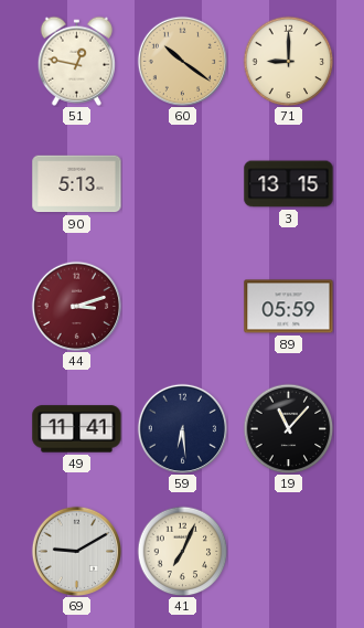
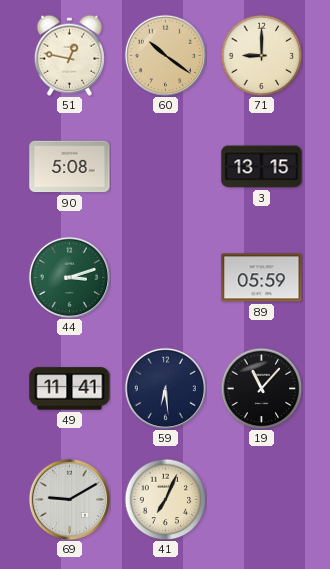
90: 5:13 -> 5:08
44 dial: burgundy -> green
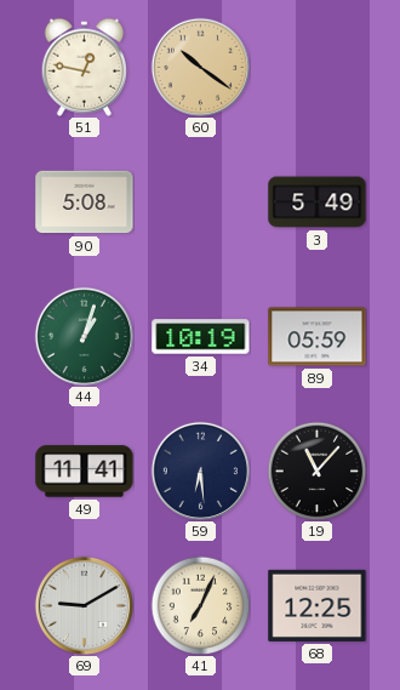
71: 9:00 -> none
3: 13:15 -> 5:49
44: 3:12 -> 1:03
34: none -> 10:19
68: none -> 12:25
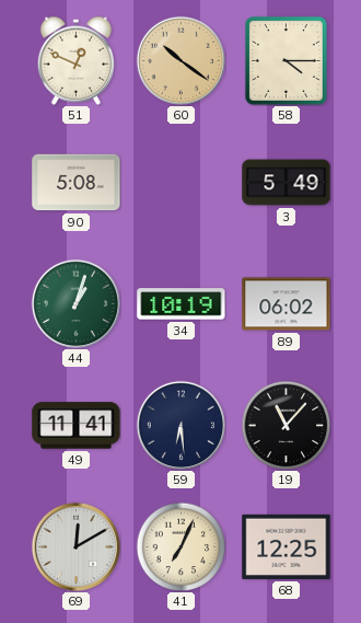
51: 12:47 -> 12:49
58: none -> 4:15
89: 05:59 -> 06:02
69: 9:10 -> 12:10
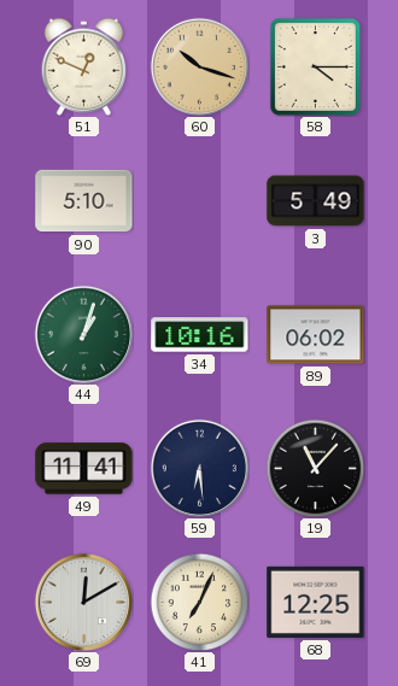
60: 10:21 -> 10:18
90: 5:08 -> 5:10
34: 10:19 -> 10:16
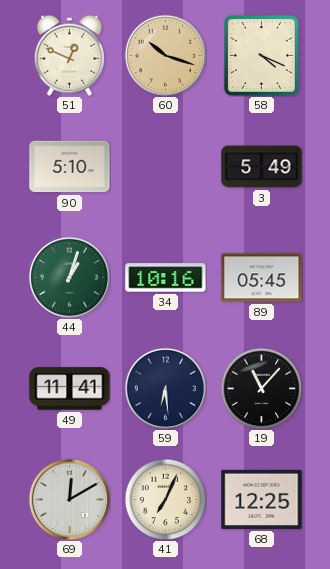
58: 4:15 -> 4:19
89: 06:02 -> 05:45
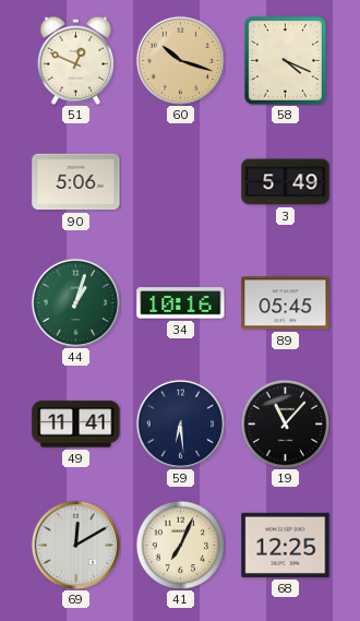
90: 5:10 -> 5:06
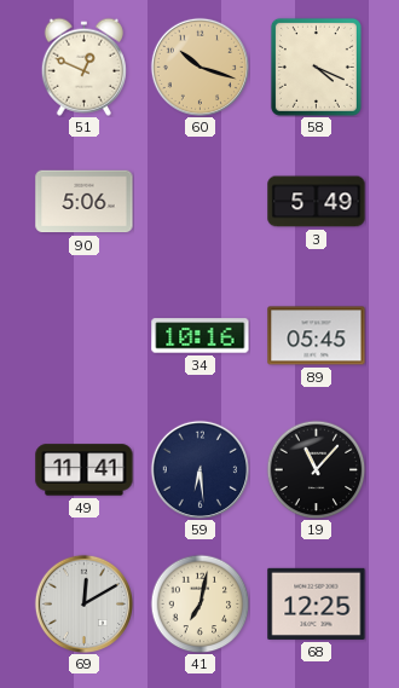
44: 1:03 -> none
41: 7:04 -> 7:02
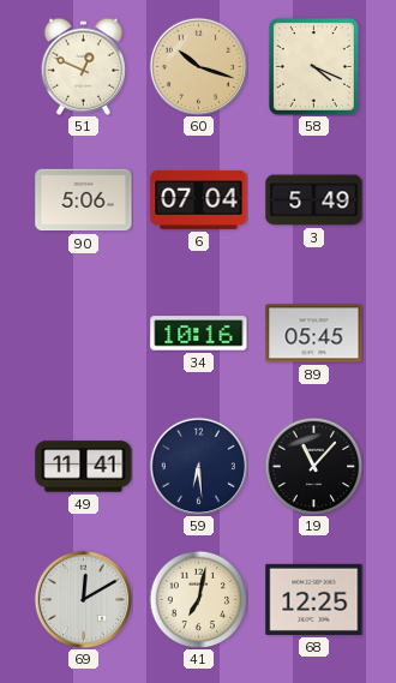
6: none -> 07:04
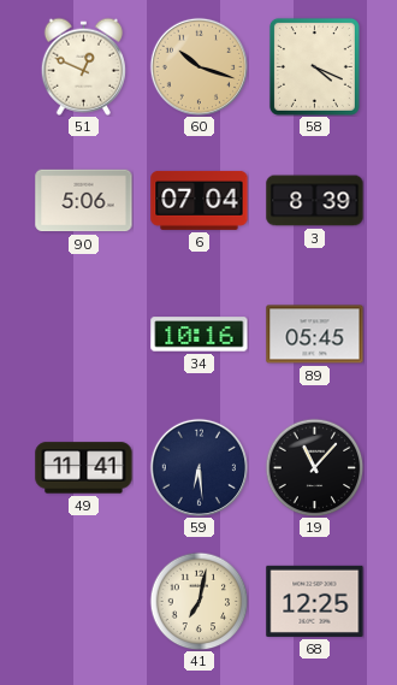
3: 5:49 -> 8:39
69: 12:10 -> none
